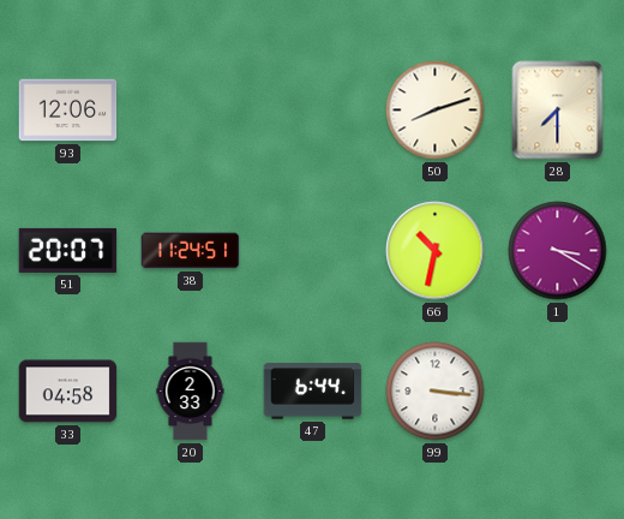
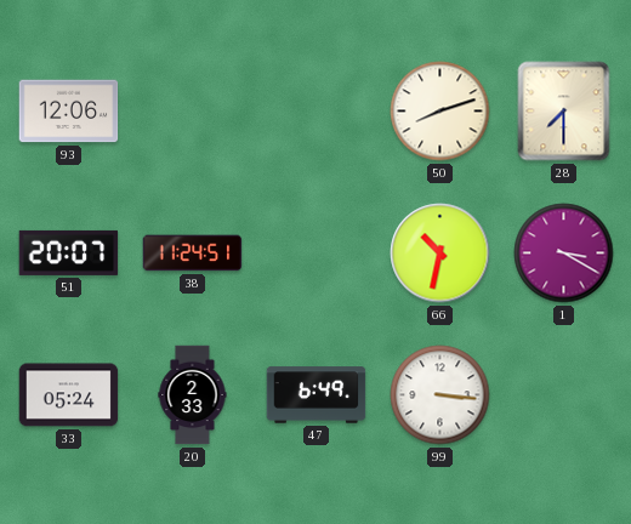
33: 04:58 -> 05:24
47: 6:44 -> 6:49
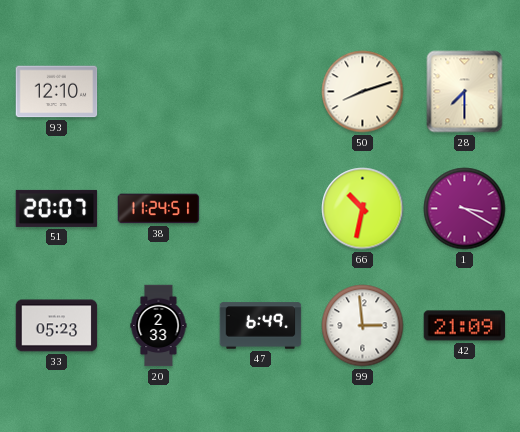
93: 12:06 -> 12:10
33: 05:24 -> 05:23
99: 3:16 -> 2:59
42: none -> 21:09
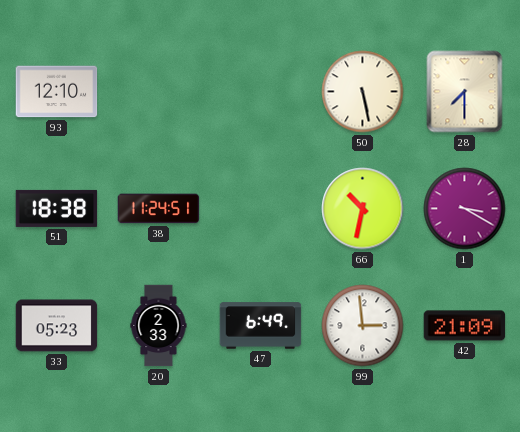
50: 8:12 -> 5:28
51: 20:07 -> 18:38
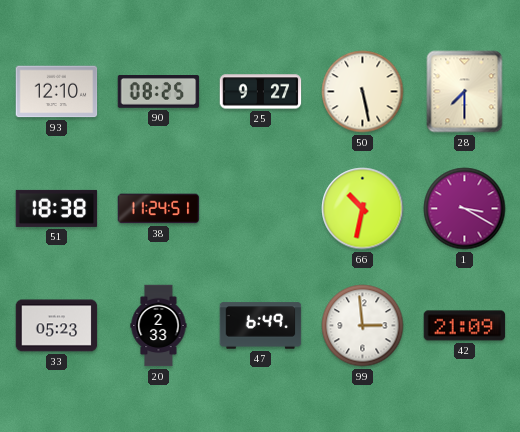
90: none -> 08:25
25: none -> 9:27
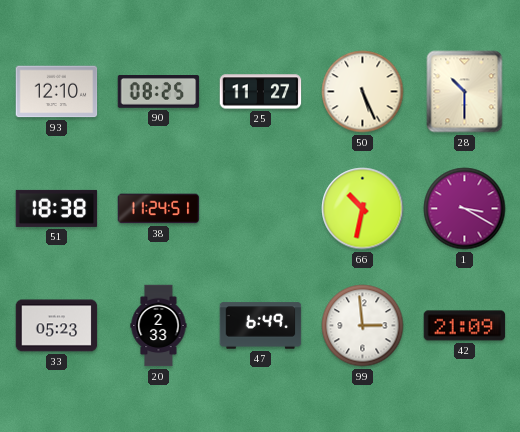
25: 9:27 -> 11:27
50: 5:28 -> 5:26
28: 7:30 -> 10:30
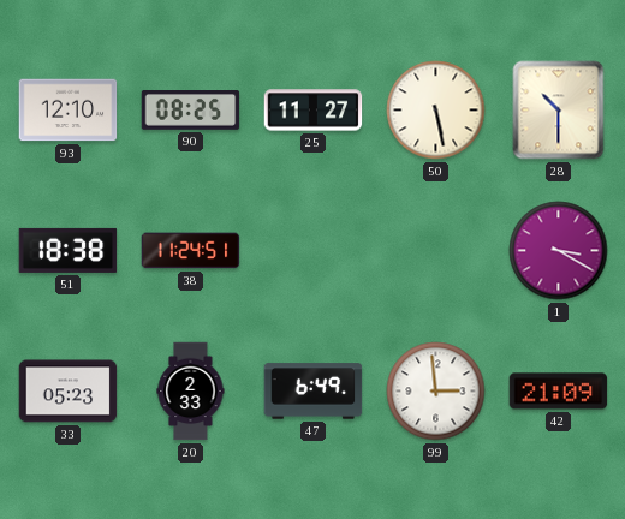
50: 5:26 -> 5:28
66: 10:32 -> none
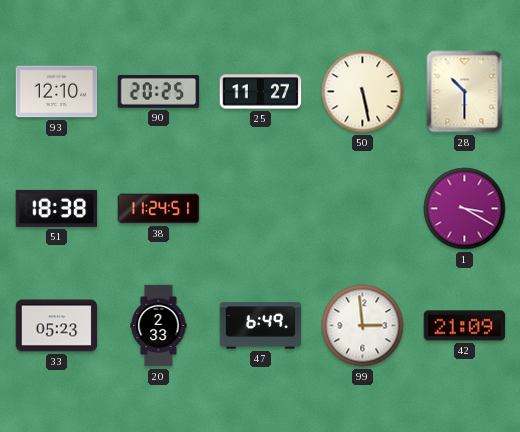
90: 08:25 -> 20:25
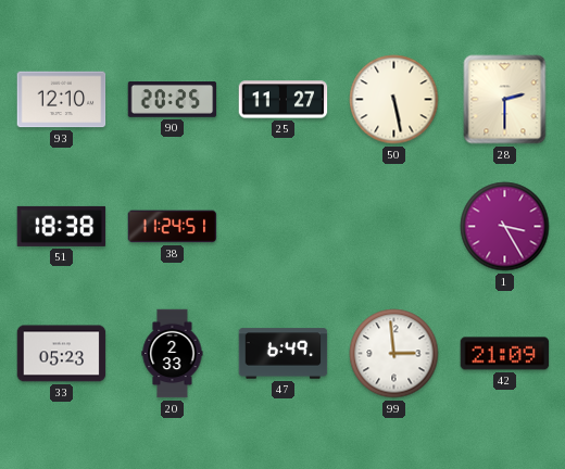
28: 10:30 -> 2:30
1: 3:20 -> 3:25
